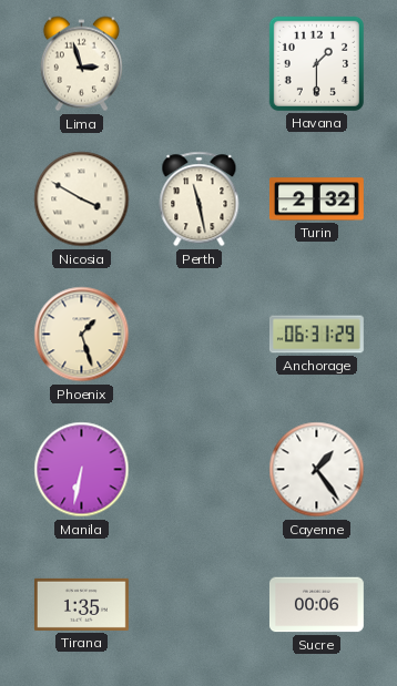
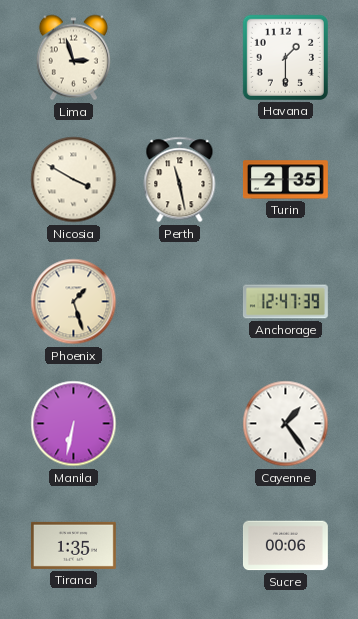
Turin: 2:32 -> 2:35
Anchorage: 06:31 -> 12:47
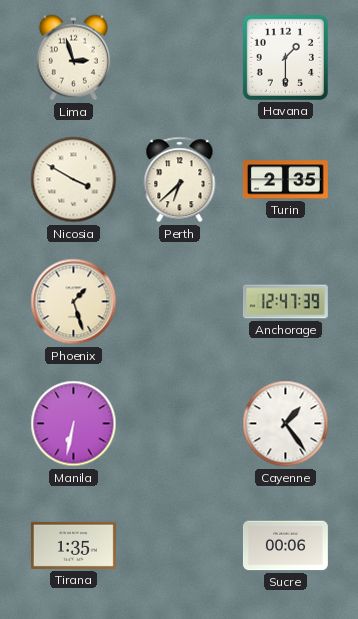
Perth: 11:28 -> 6:38
